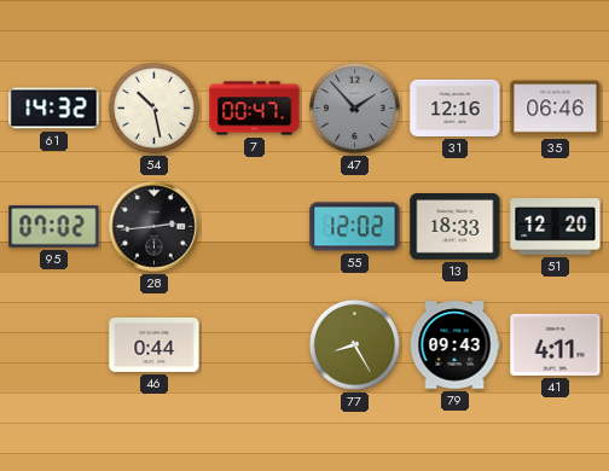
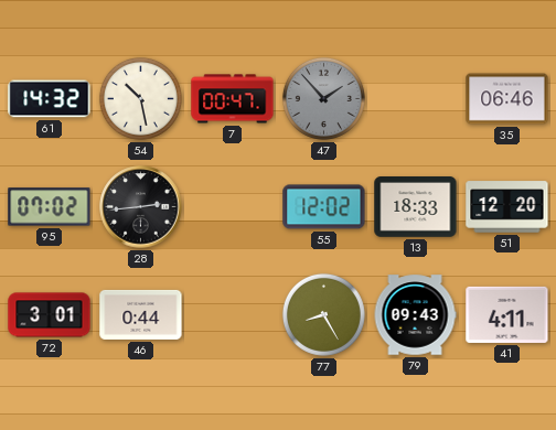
31: 12:16 -> none
72: none -> 3:01
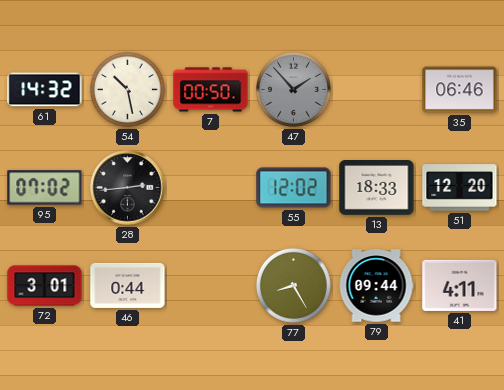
7: 00:47 -> 00:50
79: 09:43 -> 09:44
